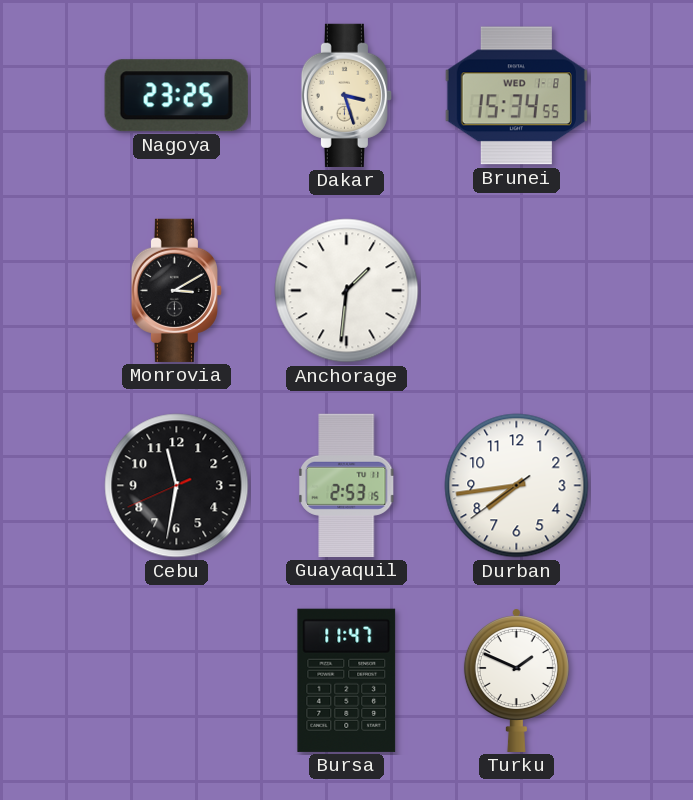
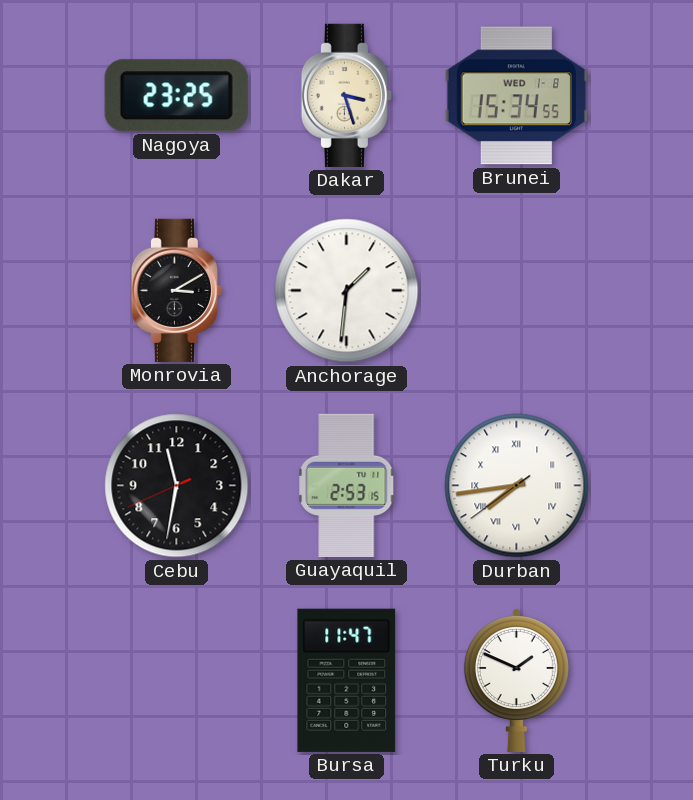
Durban numerals: Arabic -> Roman
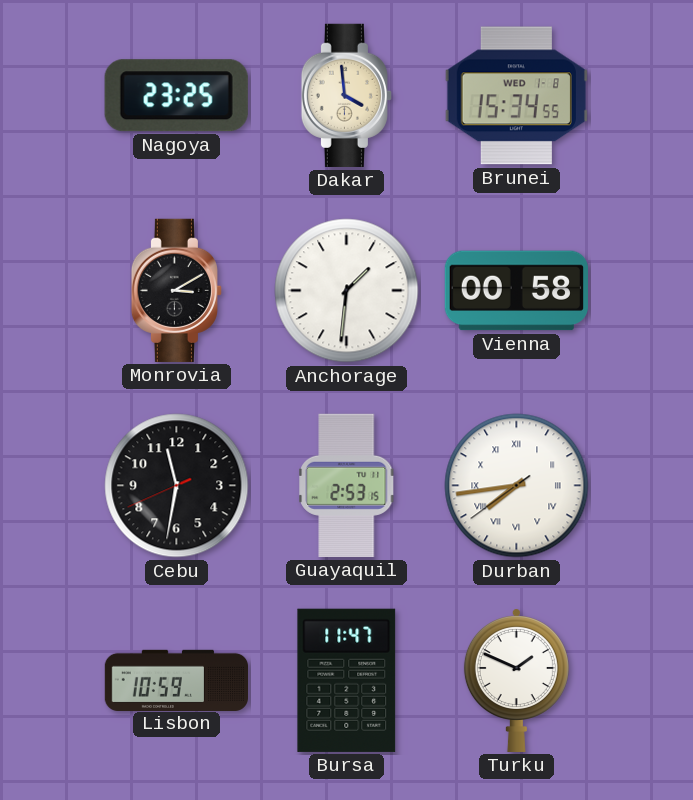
Dakar: 3:27 -> 3:59
Vienna: none -> 00:58
Lisbon: none -> 10:59
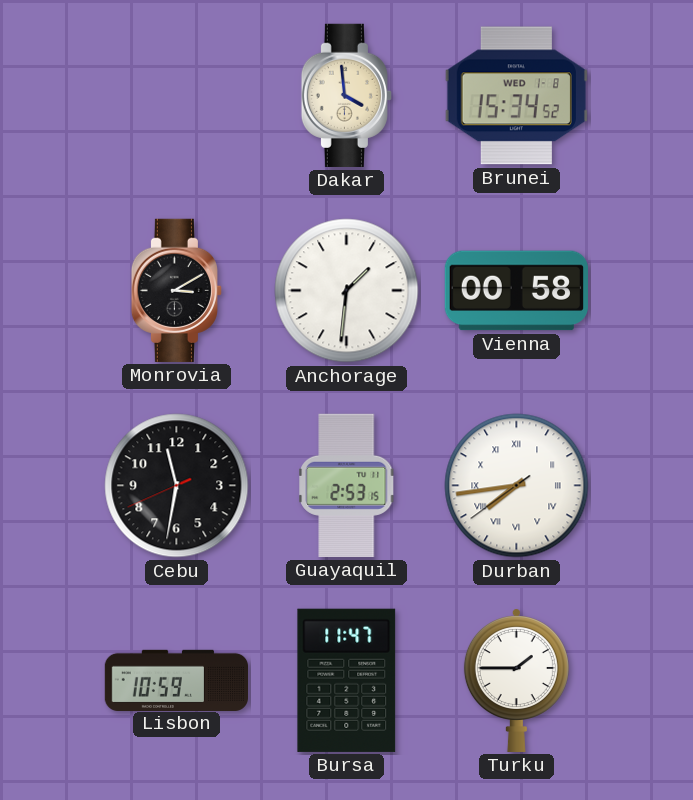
Nagoya: 23:25 -> none
Brunei: 15:34:55 -> 15:34:52
Turku: 1:49 -> 1:45
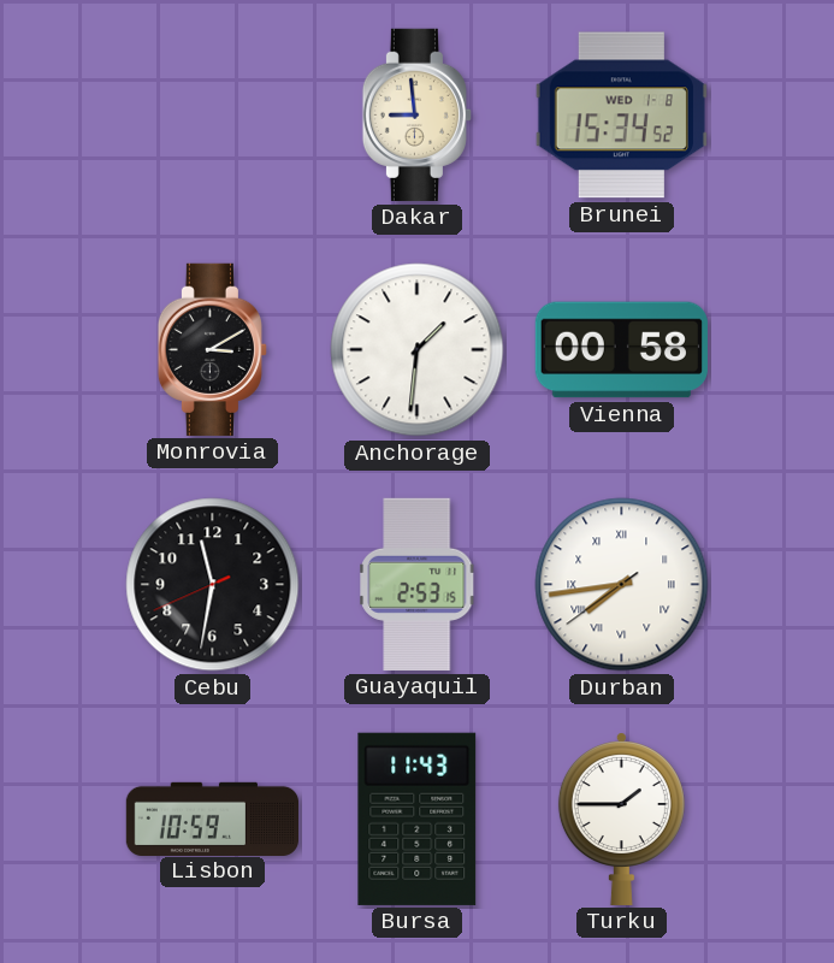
Dakar: 3:59 -> 8:59
Bursa: 11:47 -> 11:43
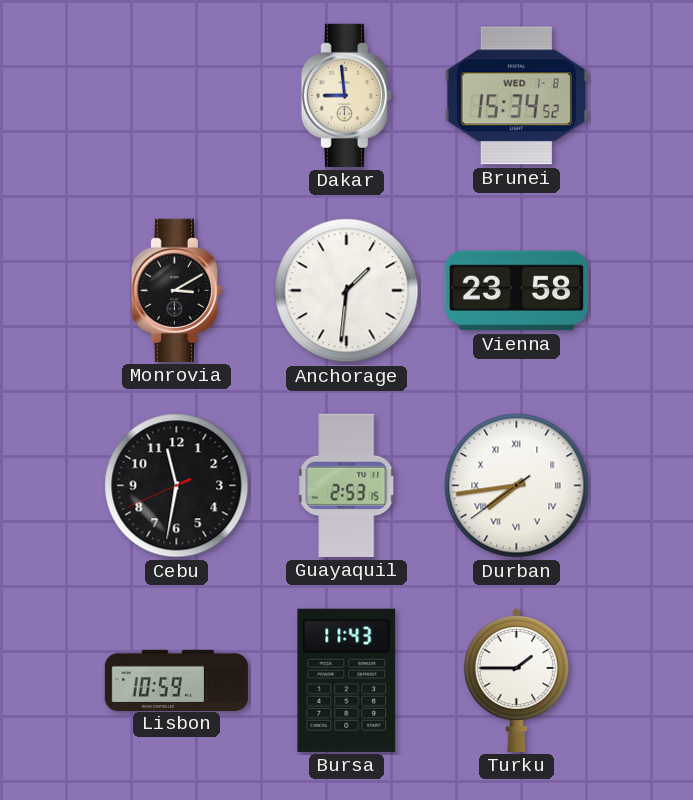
Vienna: 00:58 -> 23:58
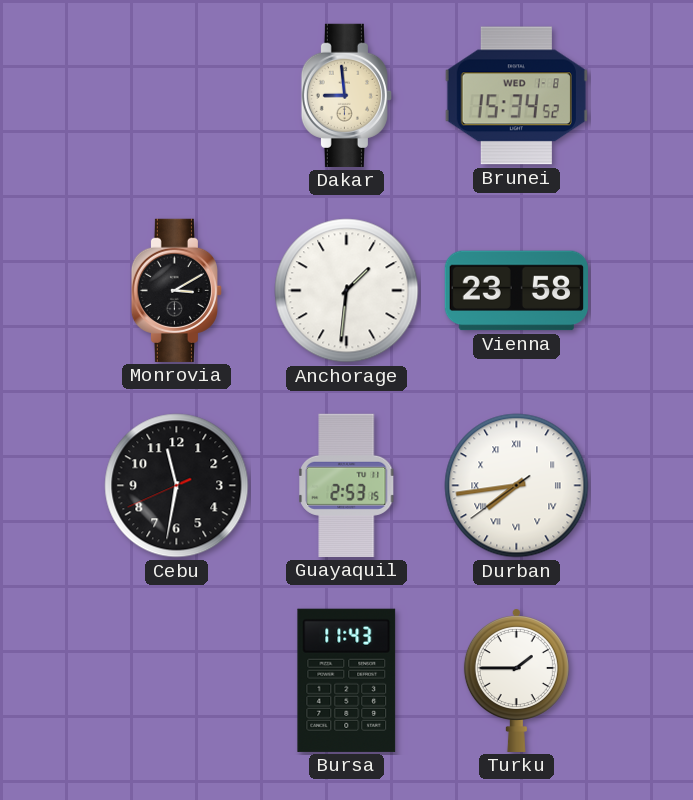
Lisbon: 10:59 -> none
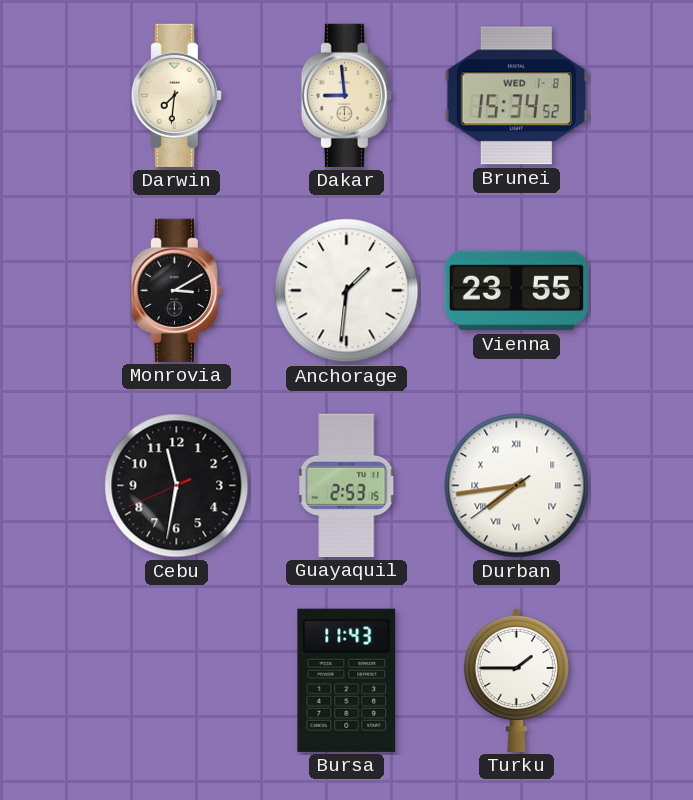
Darwin: none -> 7:31
Vienna: 23:58 -> 23:55
